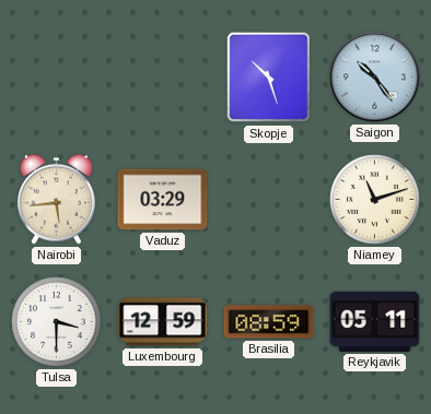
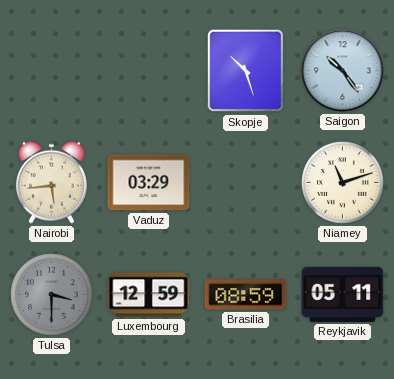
Tulsa dial: white -> grey
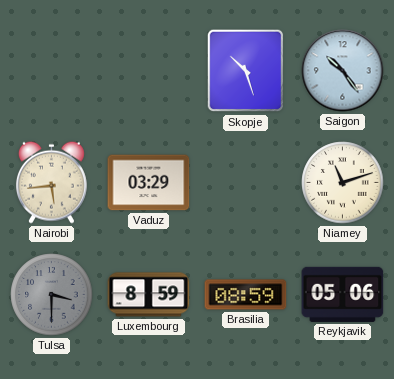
Luxembourg: 12:59 -> 8:59
Reykjavik: 05:11 -> 05:06
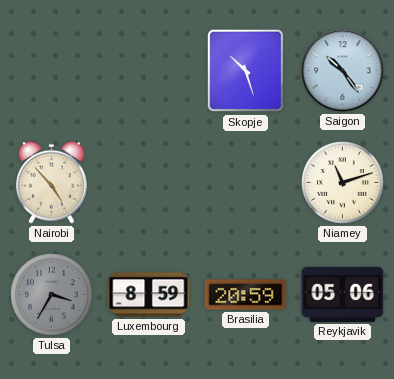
Nairobi: 5:44 -> 4:53
Vaduz: 03:29 -> none
Tulsa: 3:30 -> 3:35
Brasilia: 08:59 -> 20:59
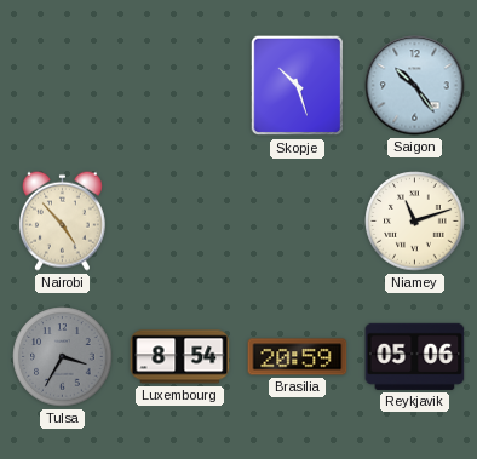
Luxembourg: 8:59 -> 8:54
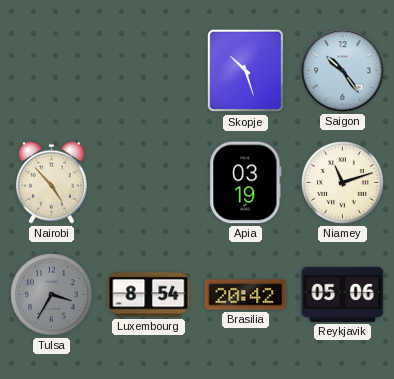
Apia: none -> 03:19
Brasilia: 20:59 -> 20:42
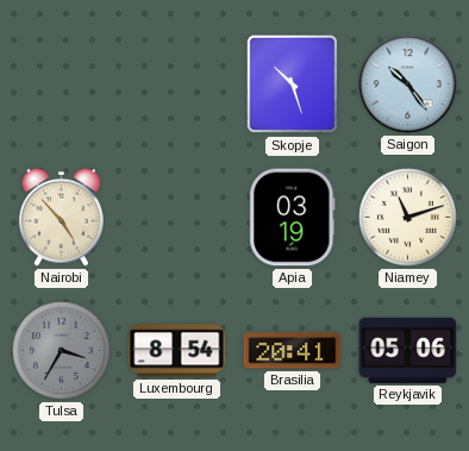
Brasilia: 20:42 -> 20:41
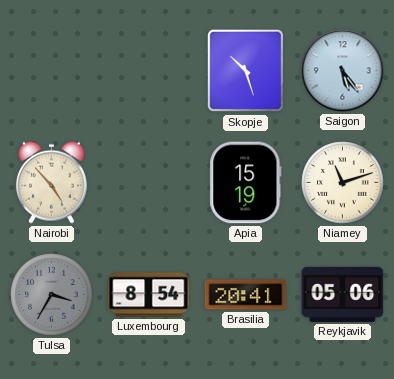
Saigon: 10:24 -> 5:24
Apia: 03:19 -> 15:19
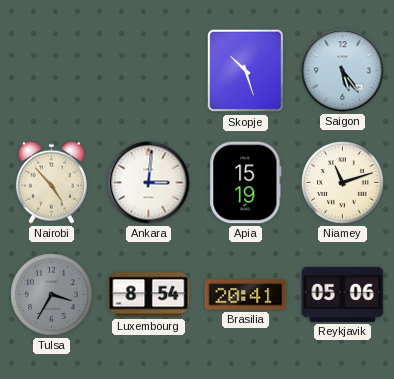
Ankara: none -> 3:01
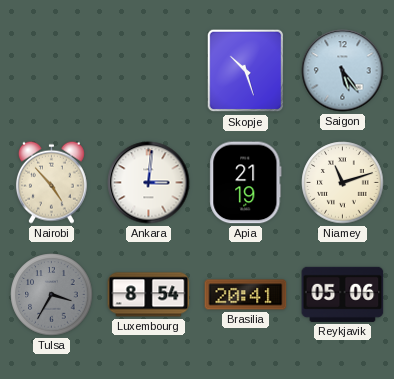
Apia: 15:19 -> 21:19
